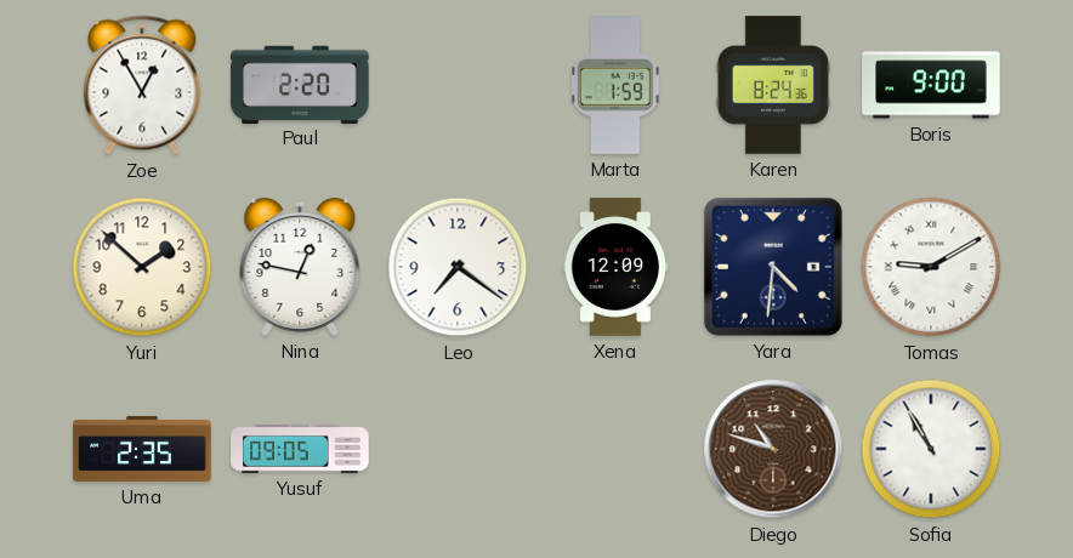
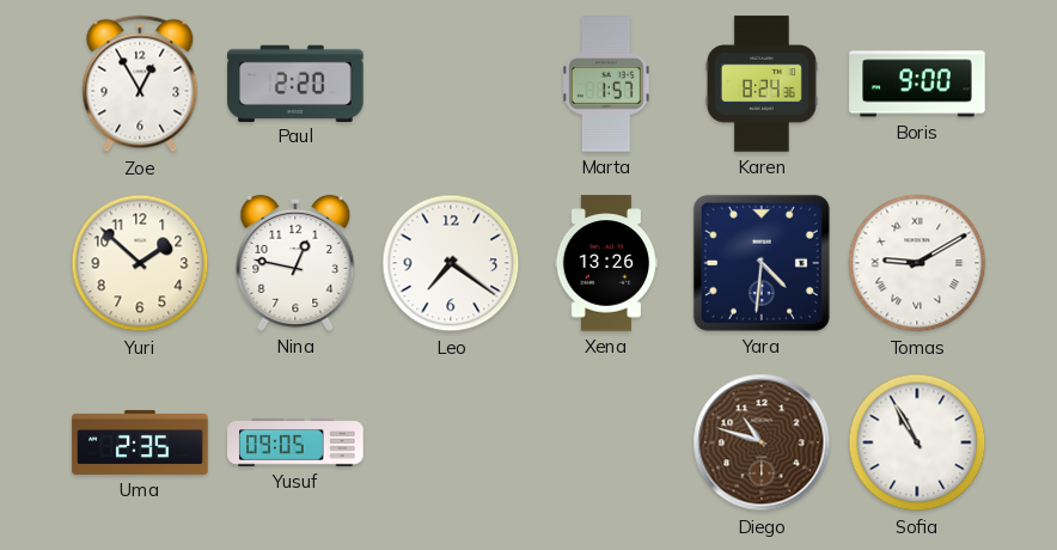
Marta: 1:59 -> 1:57
Xena: 12:09 -> 13:26
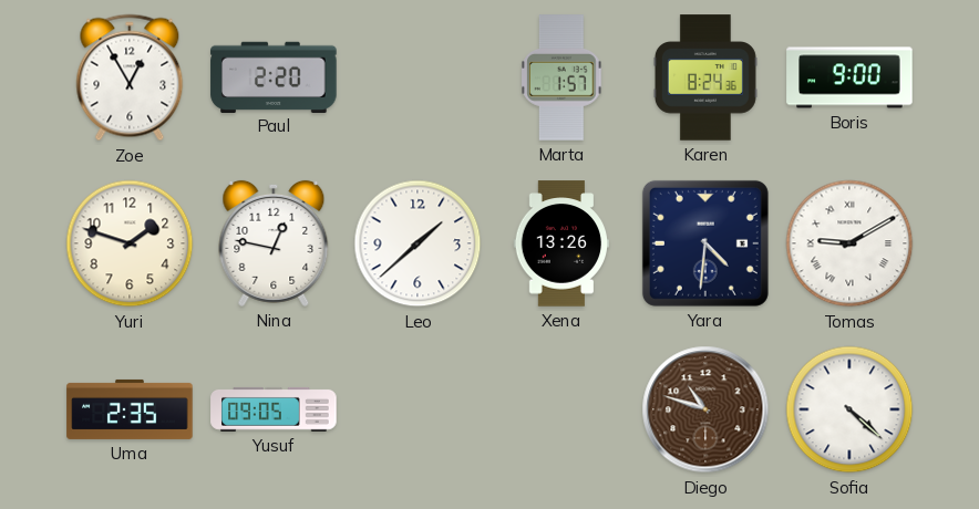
Yuri: 1:52 -> 1:48
Leo: 7:21 -> 1:38
Sofia: 10:55 -> 4:22
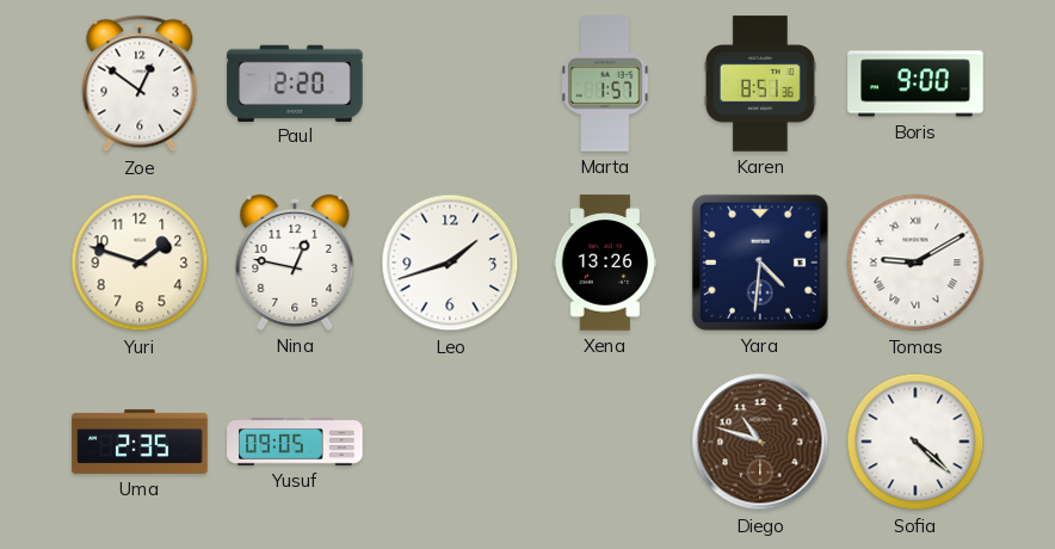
Zoe: 12:55 -> 12:51
Karen: 8:24 -> 8:51
Leo: 1:38 -> 1:42
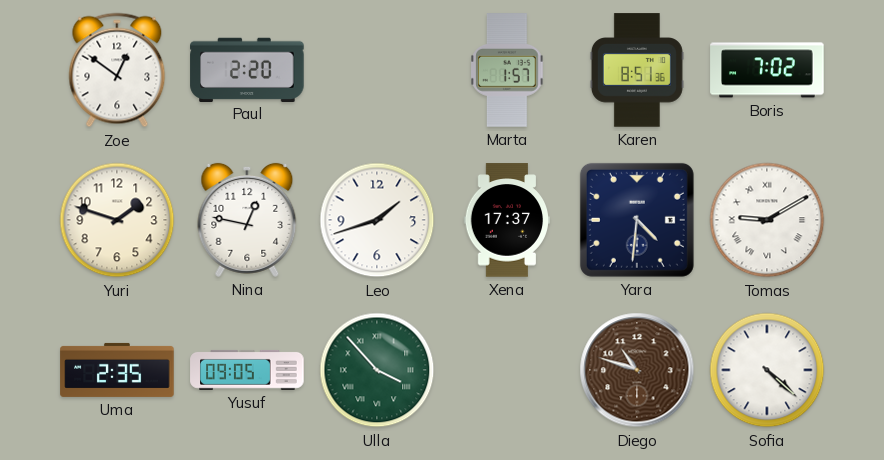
Boris: 9:00 -> 7:02
Xena: 13:26 -> 17:37
Ulla: none -> 3:53
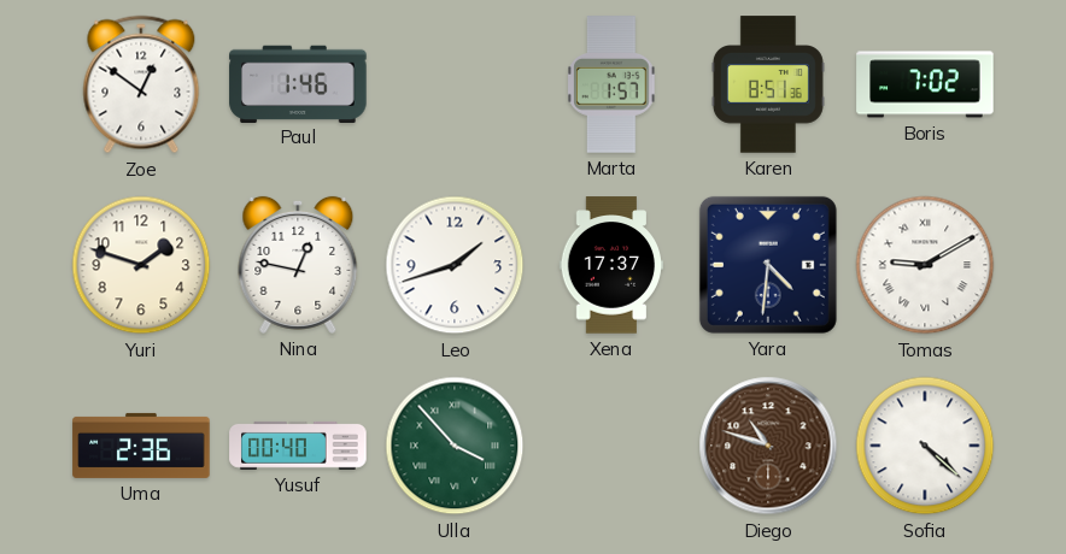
Paul: 2:20 -> 1:46
Uma: 2:35 -> 2:36
Yusuf: 09:05 -> 00:40
